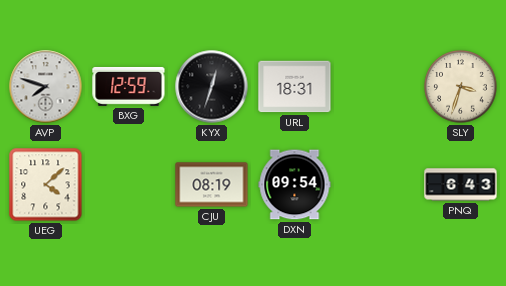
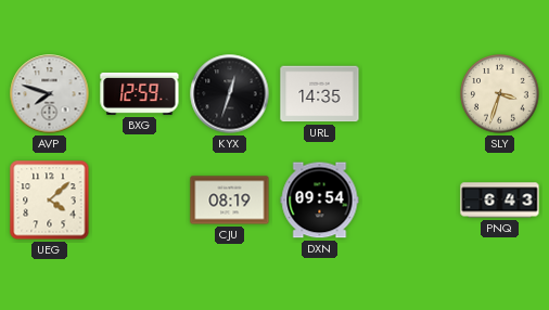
URL: 18:31 -> 14:35
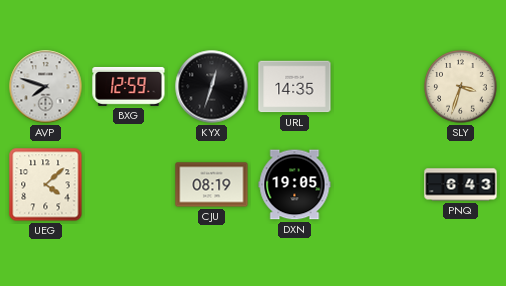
DXN: 09:54 -> 19:05
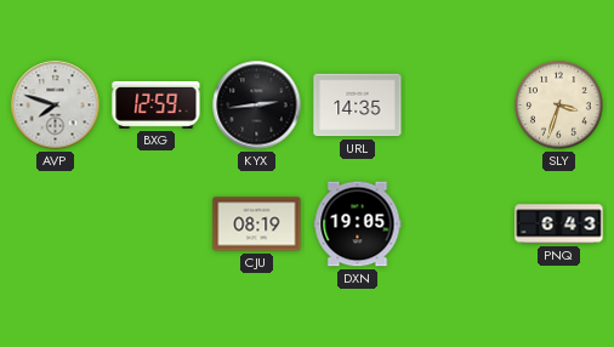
KYX: 12:33 -> 2:44
UEG: 4:08 -> none
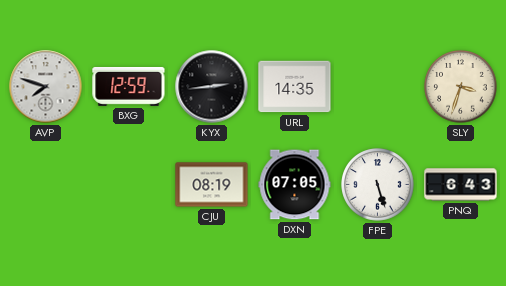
DXN: 19:05 -> 07:05
FPE: none -> 5:27
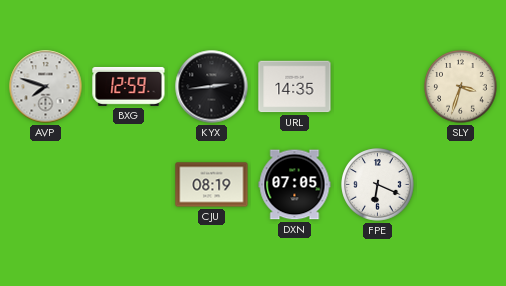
FPE: 5:27 -> 6:19
PNQ: 6:43 -> none
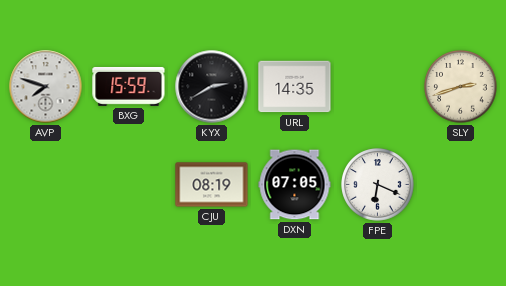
BXG: 12:59 -> 15:59
KYX: 2:44 -> 2:40
SLY: 3:33 -> 2:42
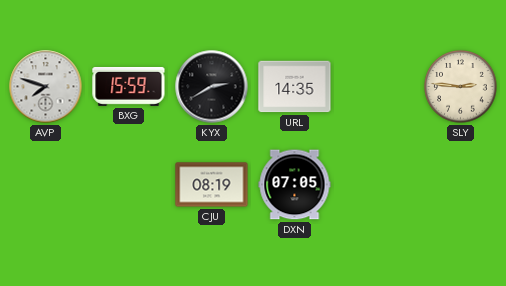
SLY: 2:42 -> 2:46
FPE: 6:19 -> none
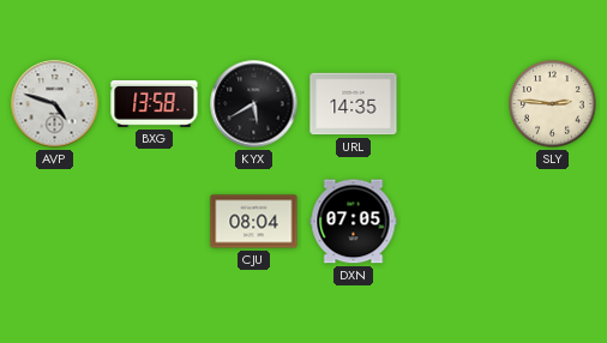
AVP: 7:48 -> 4:48
BXG: 15:59 -> 13:58
KYX: 2:40 -> 5:40
CJU: 08:19 -> 08:04
